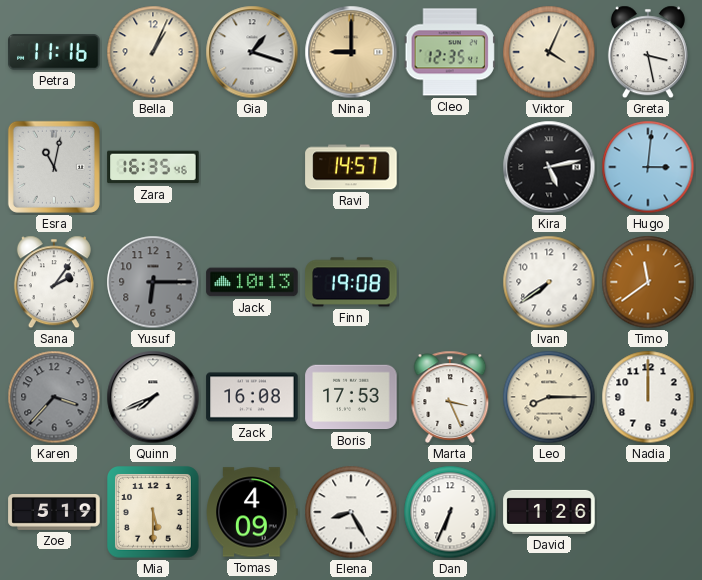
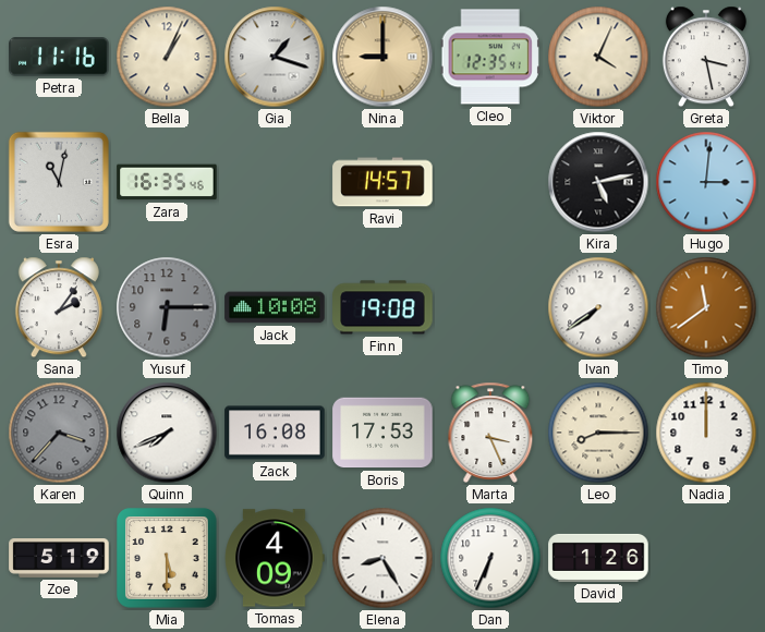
Jack: 10:13 -> 10:08
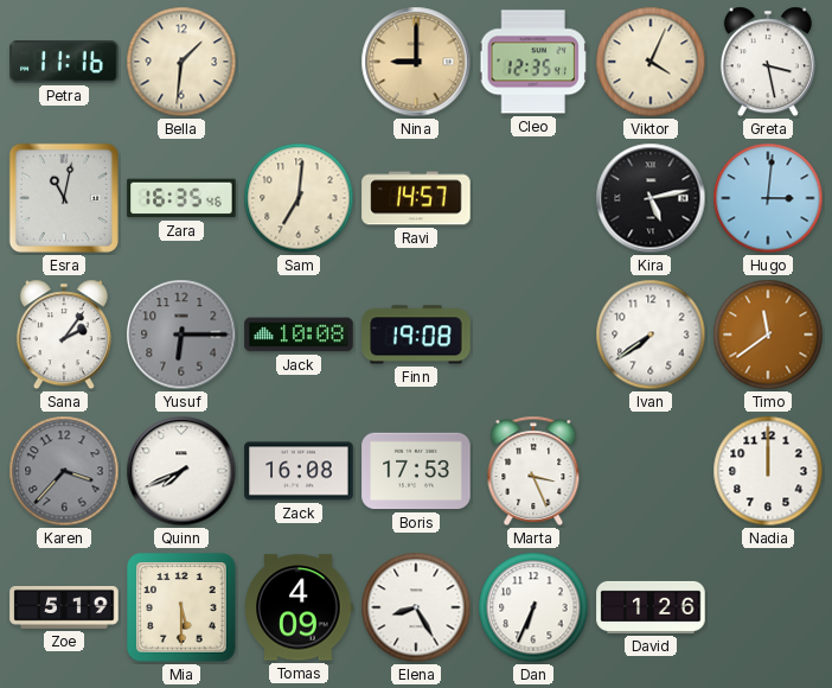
Bella: 1:04 -> 1:31
Gia: 1:18 -> none
Sam: none -> 7:01
Leo: 8:15 -> none
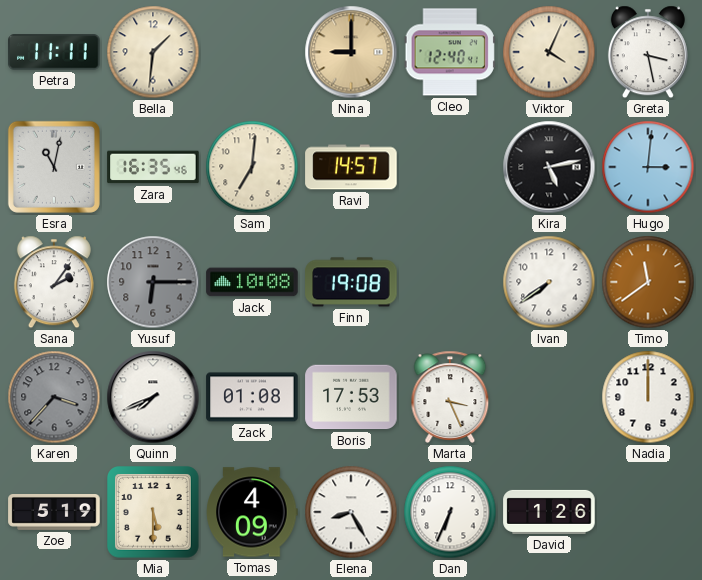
Petra: 11:16 -> 11:11
Cleo: 12:35 -> 12:40
Zack: 16:08 -> 01:08
